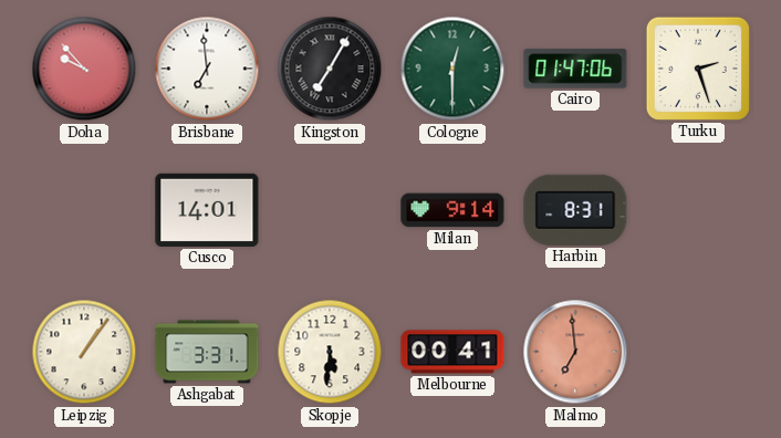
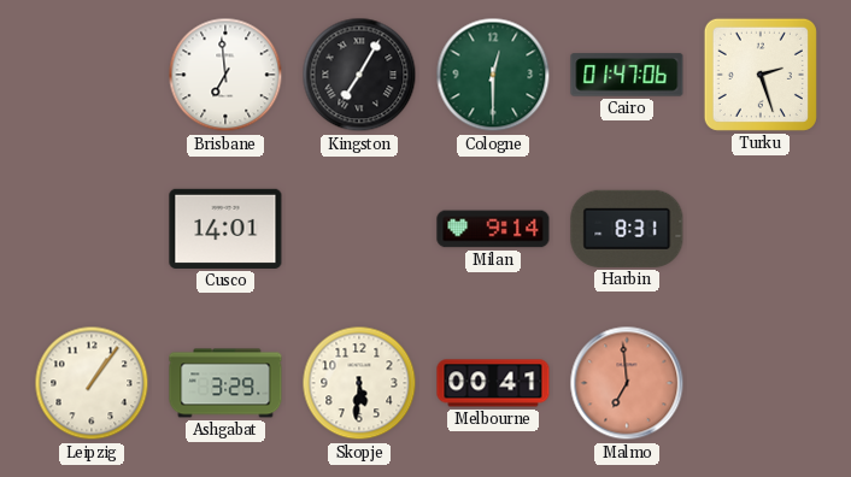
Doha: 9:53 -> none
Ashgabat: 3:31 -> 3:29
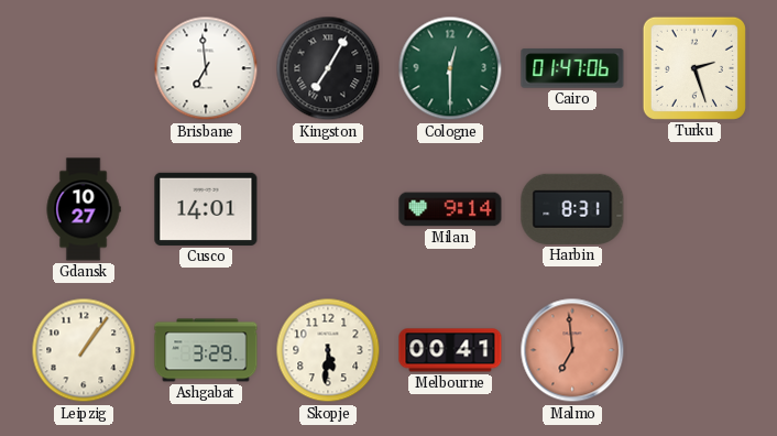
Gdansk: none -> 10:27
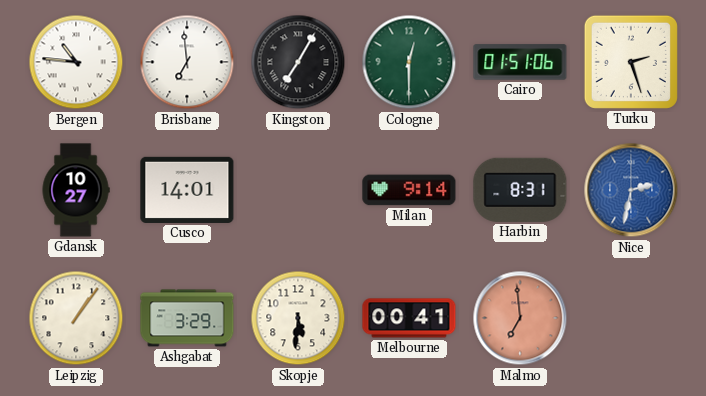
Bergen: none -> 10:46
Cairo: 01:47 -> 01:51
Nice: none -> 2:32
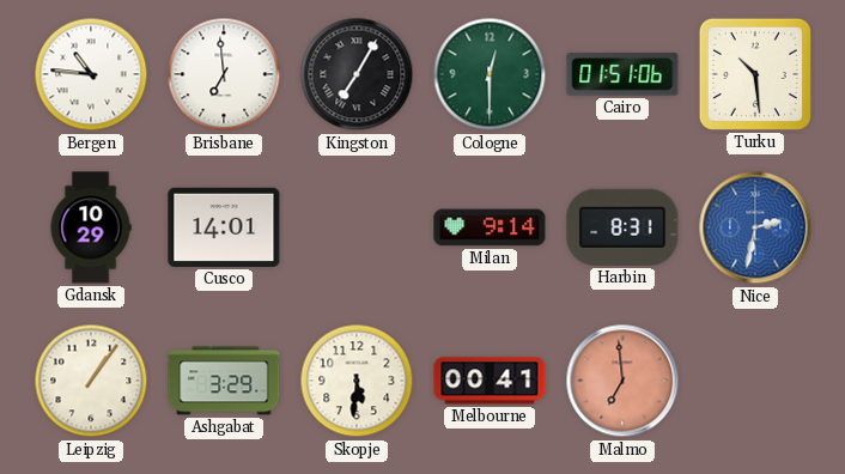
Turku: 2:27 -> 10:29
Gdansk: 10:27 -> 10:29
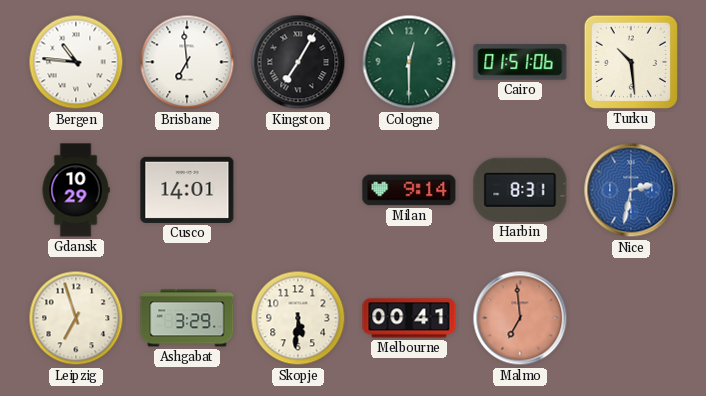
Leipzig: 1:06 -> 6:57
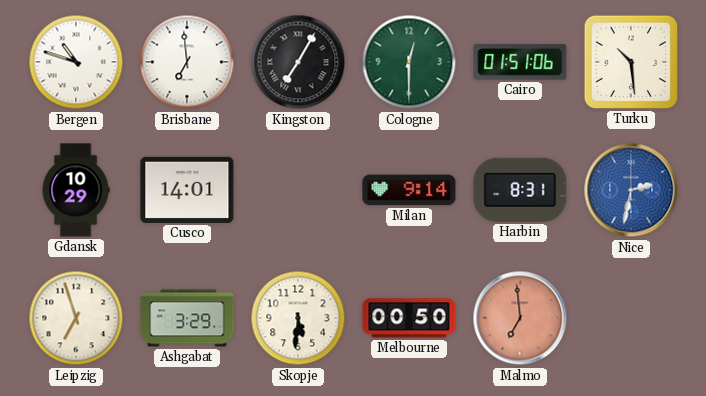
Bergen: 10:46 -> 10:48
Melbourne: 00:41 -> 00:50
